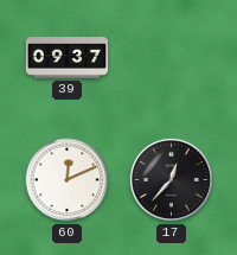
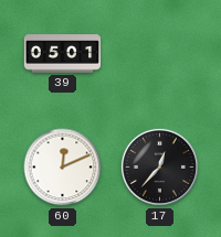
39: 09:37 -> 05:01
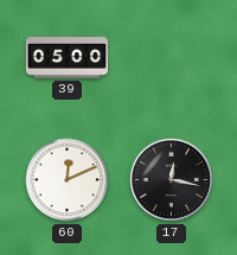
39: 05:01 -> 05:00
17: 12:37 -> 12:17
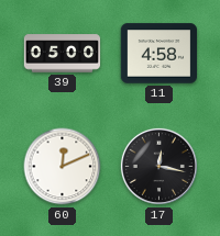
11: none -> 4:58
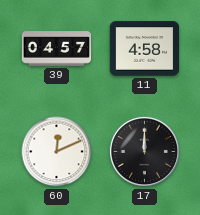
39: 05:00 -> 04:57
17: 12:17 -> 12:00
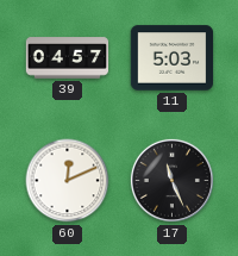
11: 4:58 -> 5:03
17: 12:00 -> 11:26
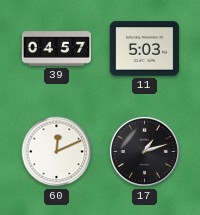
17: 11:26 -> 1:12
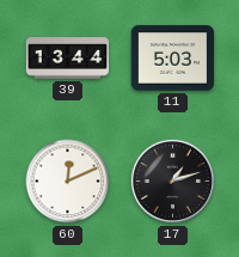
39: 04:57 -> 13:44
